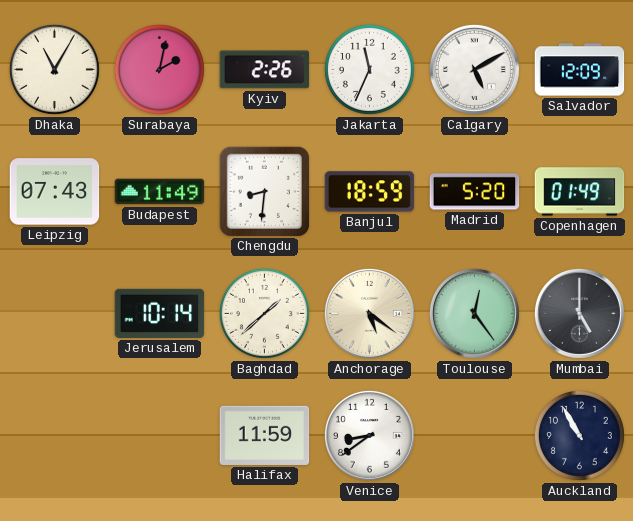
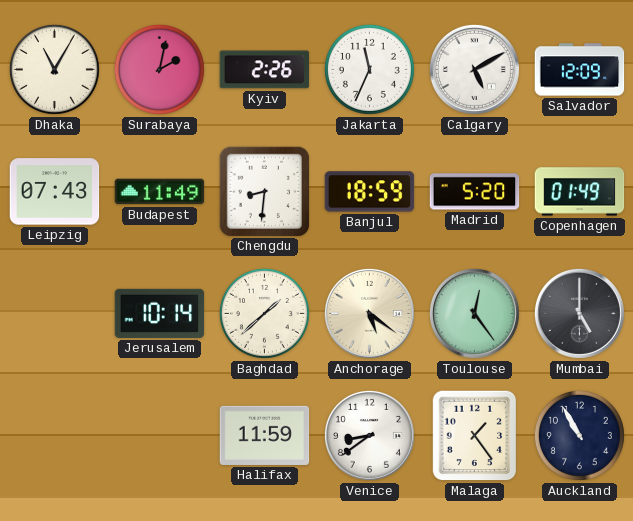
Malaga: none -> 1:24
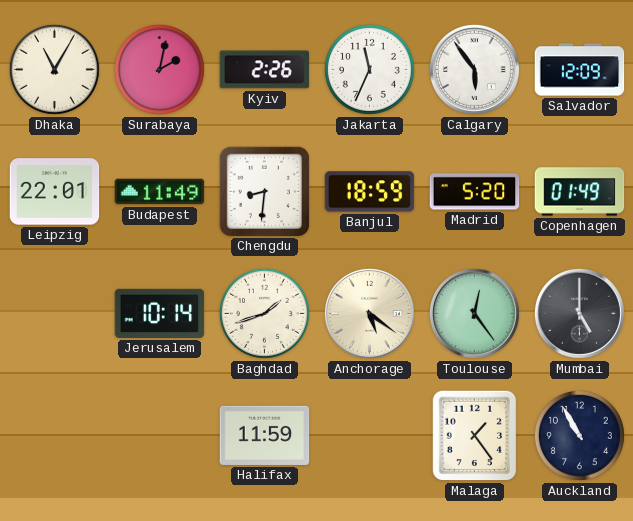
Calgary: 5:10 -> 5:54
Leipzig: 07:43 -> 22:01
Baghdad: 1:38 -> 1:42
Venice: 8:39 -> none
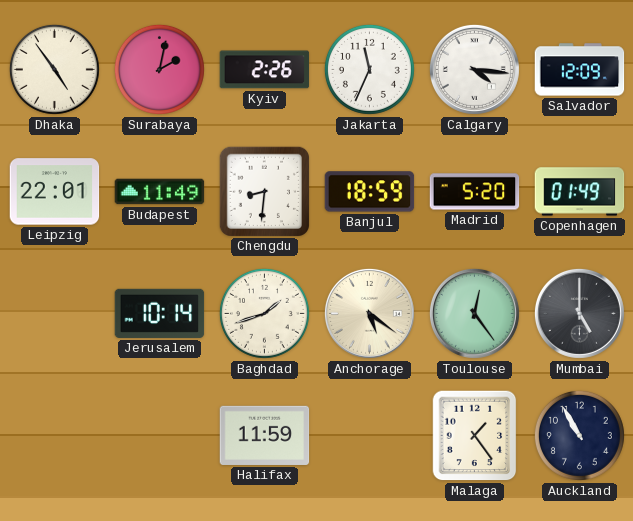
Dhaka: 11:05 -> 4:54
Calgary: 5:54 -> 4:16
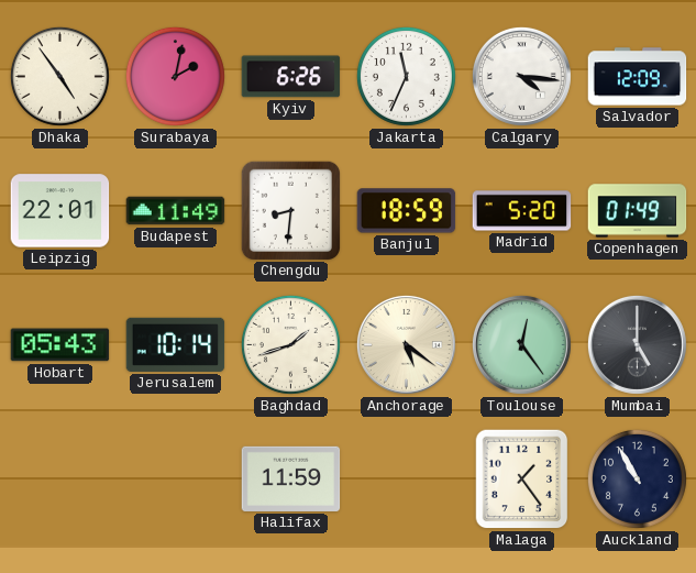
Kyiv: 2:26 -> 6:26
Hobart: none -> 05:43
